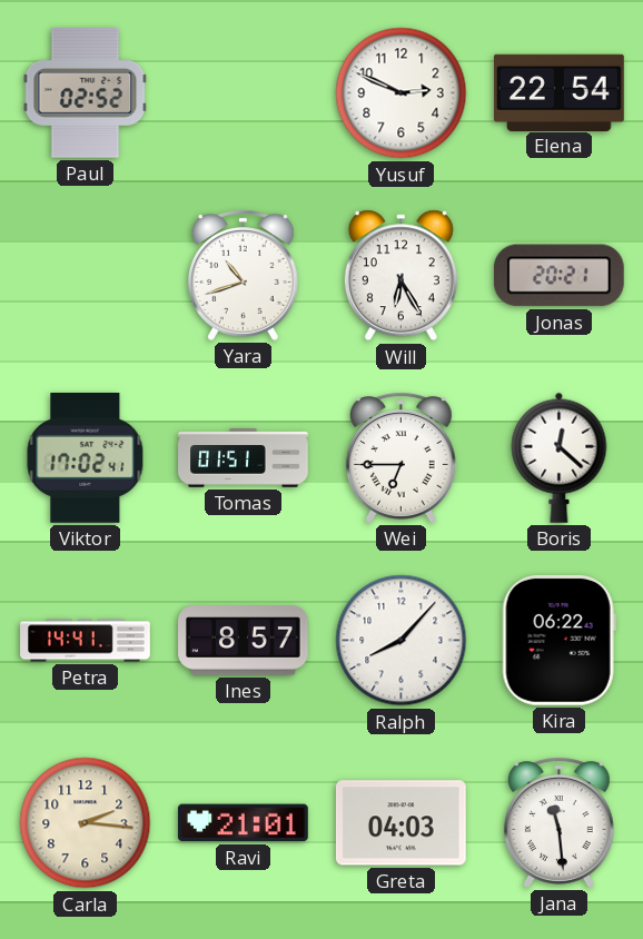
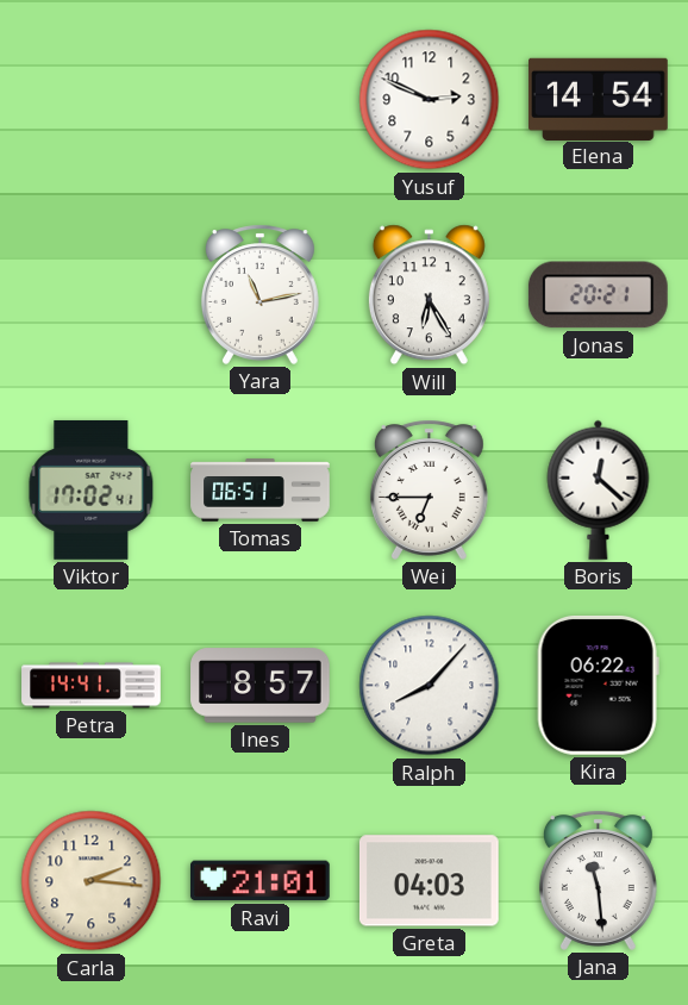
Paul: 02:52 -> none
Elena: 22:54 -> 14:54
Yara: 10:42 -> 11:13
Tomas: 01:51 -> 06:51
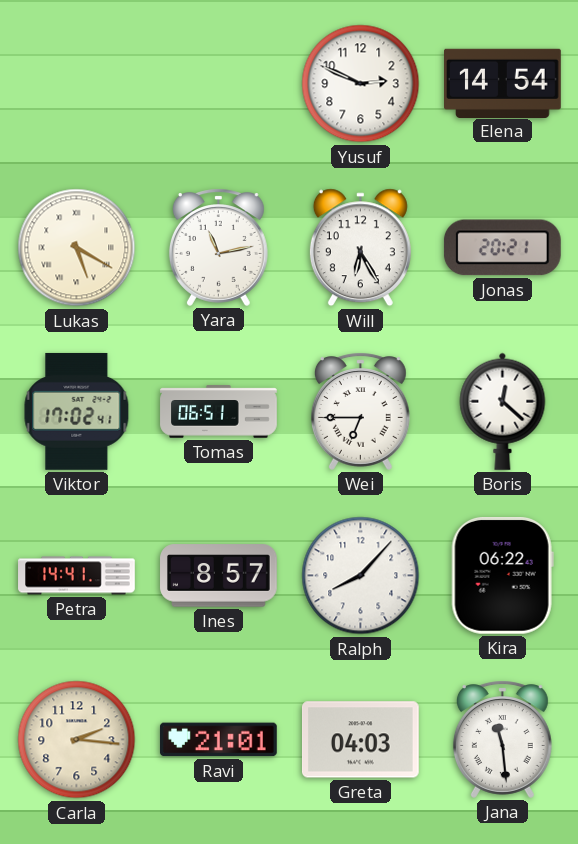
Lukas: none -> 5:20
